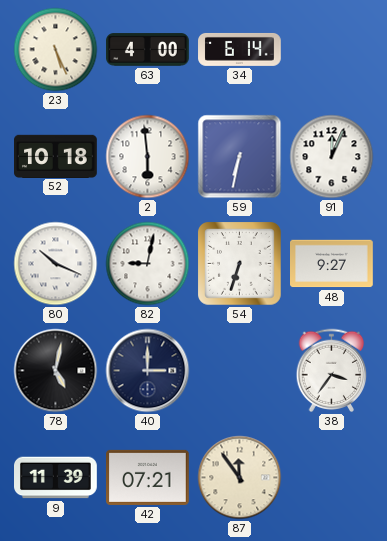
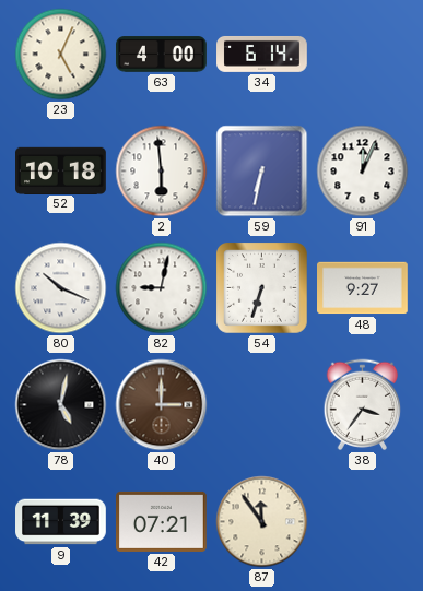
23: 5:26 -> 5:04
40 dial: navy -> brown
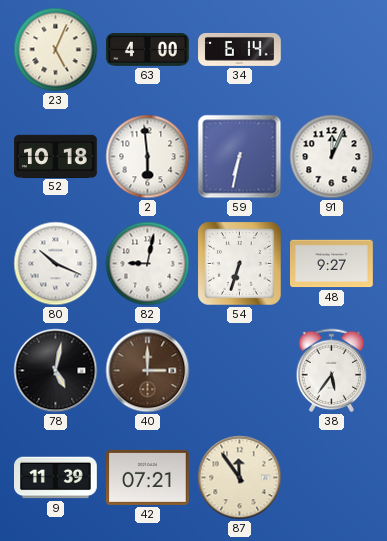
38: 3:36 -> 5:36
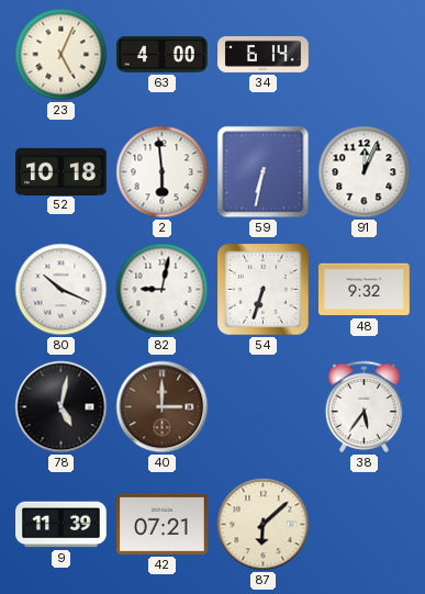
48: 9:27 -> 9:32
87: 11:54 -> 6:08
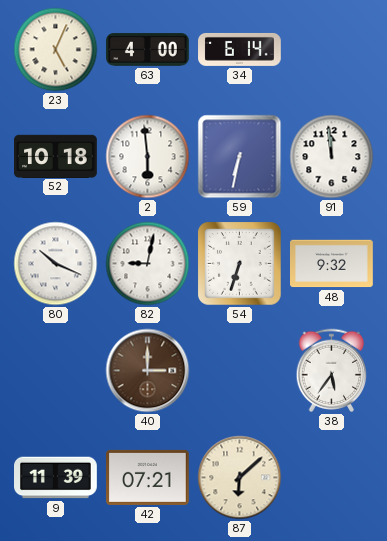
91: 12:04 -> 11:59
78: 5:02 -> none
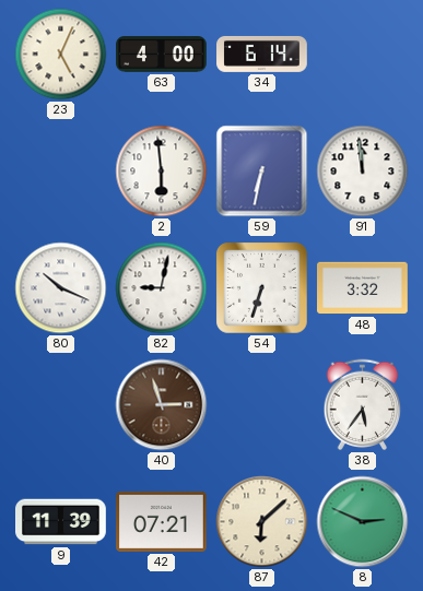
52: 10:18 -> none
48: 9:32 -> 3:32
40: 3:00 -> 2:57
8: none -> 2:49
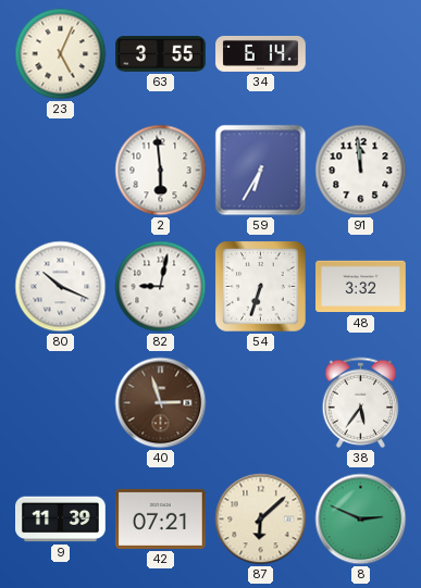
63: 4:00 -> 3:55
59: 6:32 -> 6:35
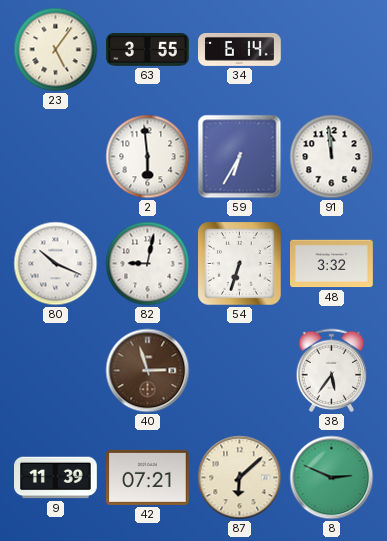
23: 5:04 -> 5:06
